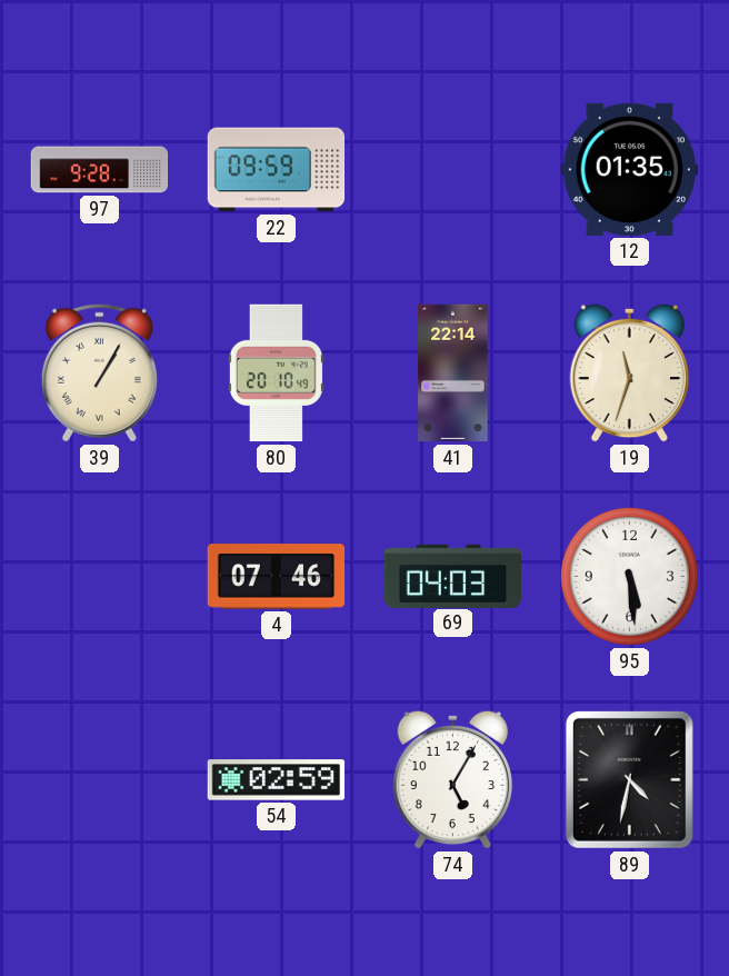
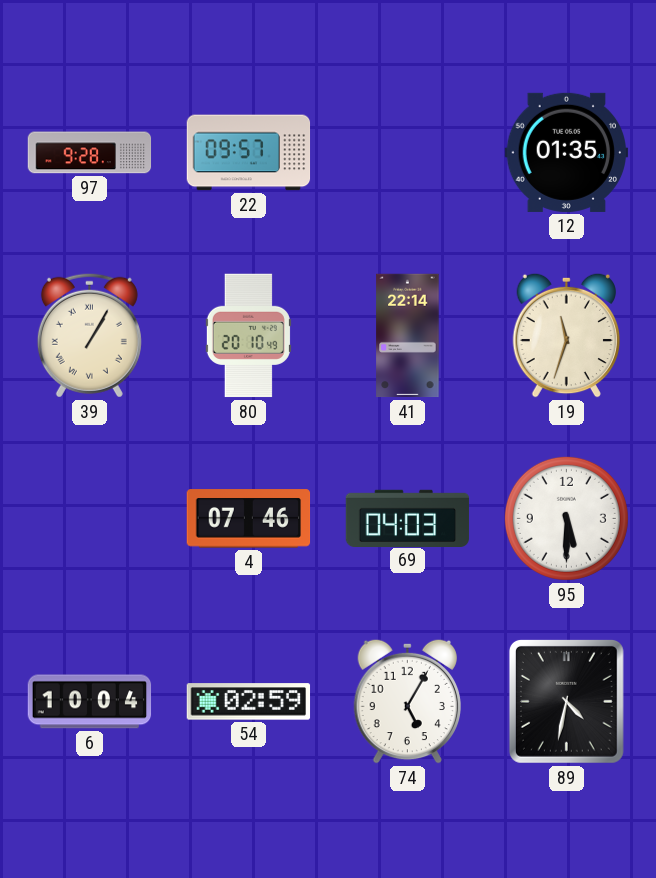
22: 09:59 -> 09:57
95: 5:29 -> 5:30
6: none -> 10:04
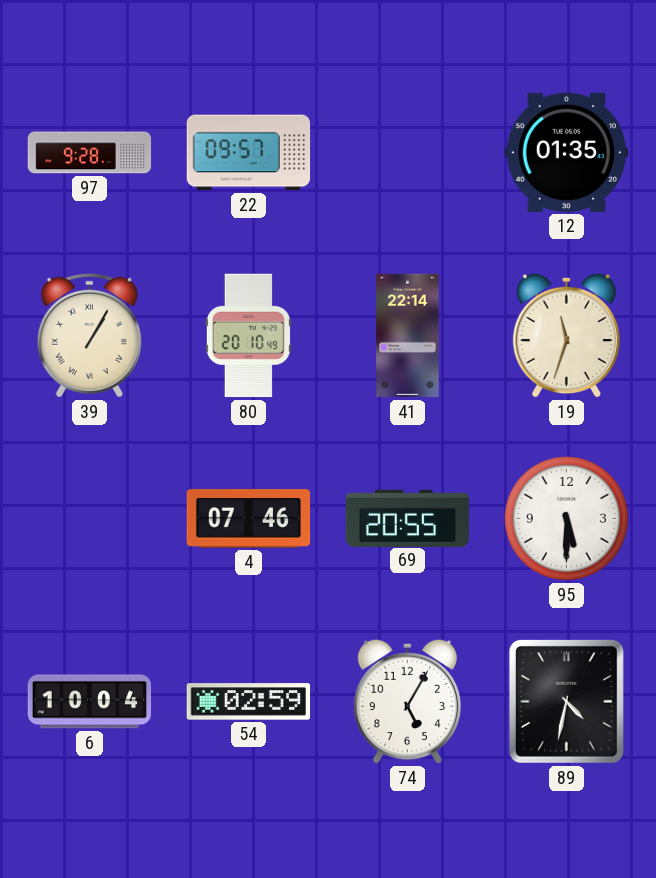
69: 04:03 -> 20:55
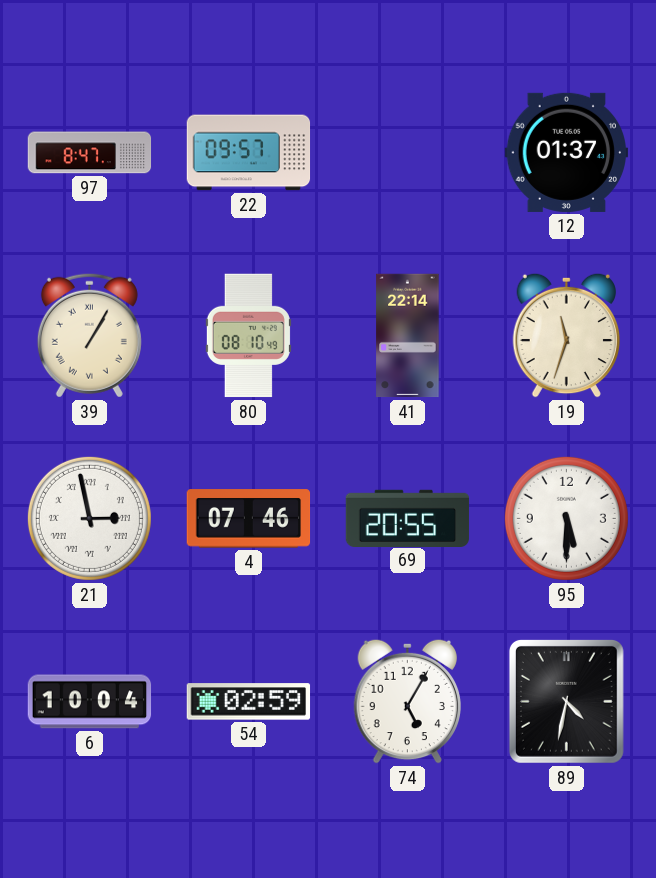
97: 9:28 -> 8:47
12: 01:35 -> 01:37
80: 20:10 -> 08:10
21: none -> 2:58
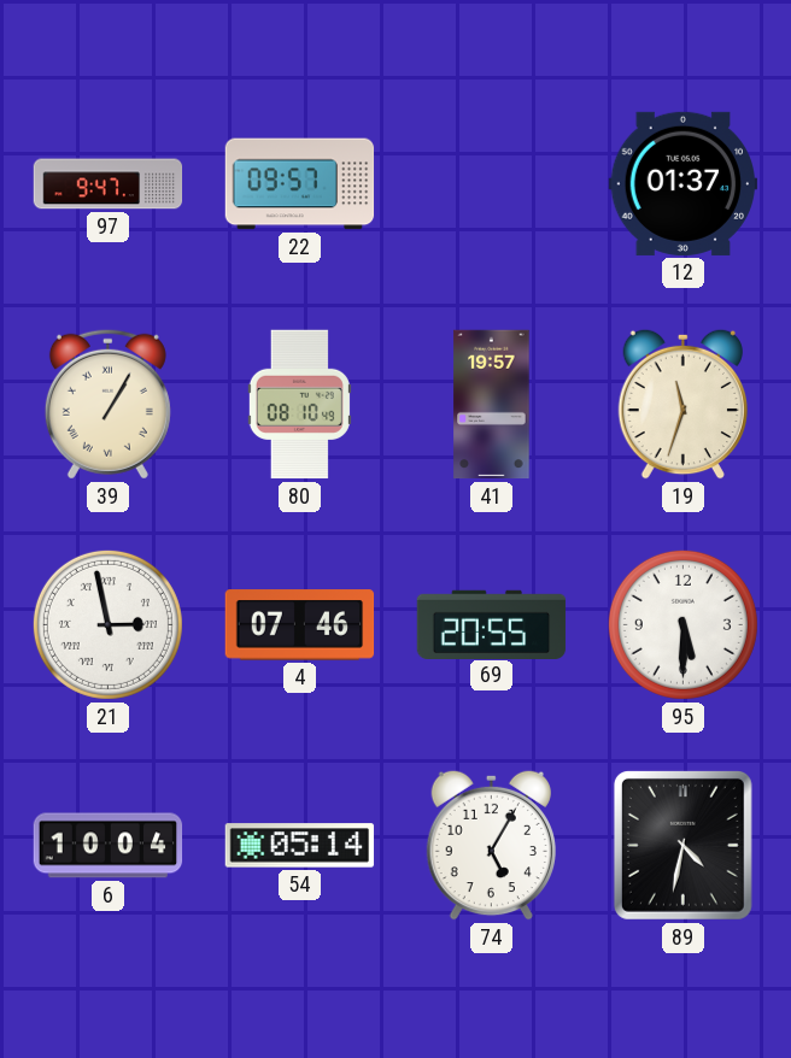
97: 8:47 -> 9:47
41: 22:14 -> 19:57
54: 02:59 -> 05:14
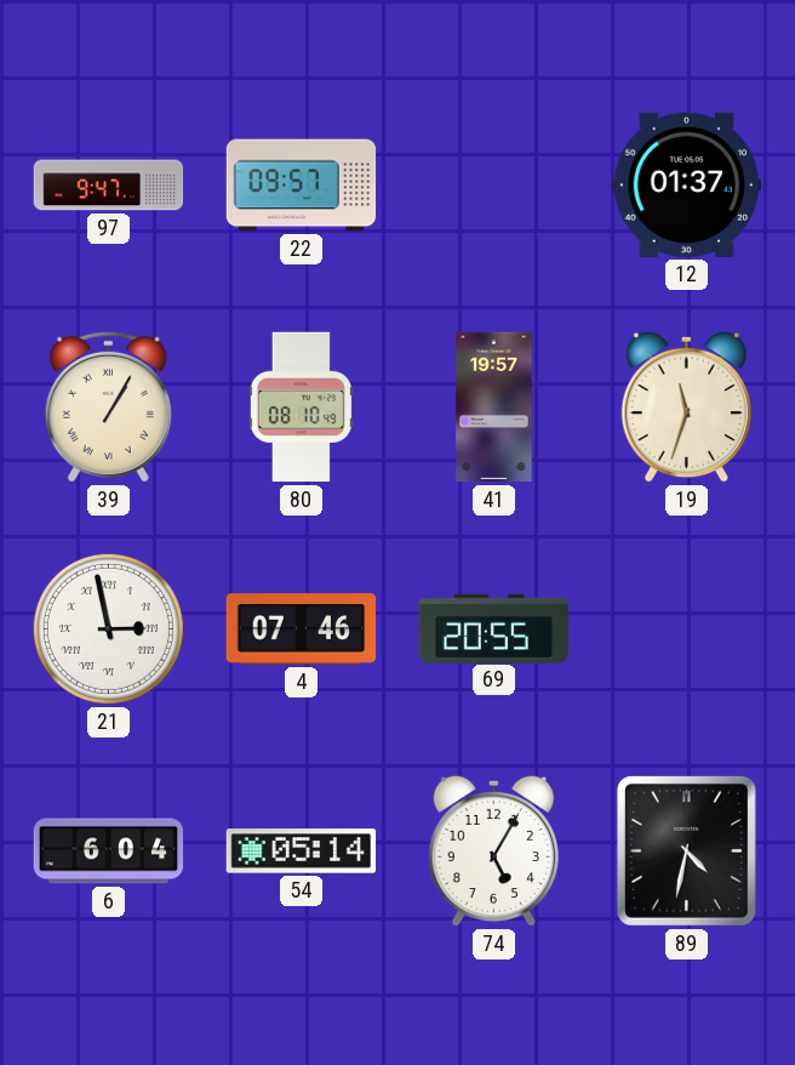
95: 5:30 -> none
6: 10:04 -> 6:04
